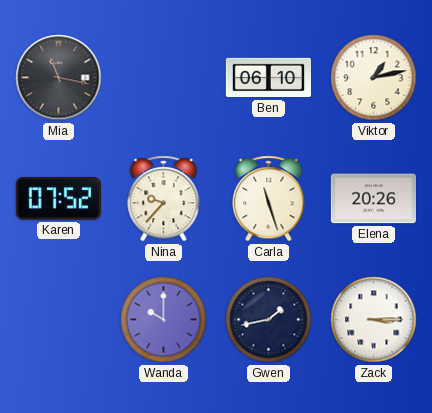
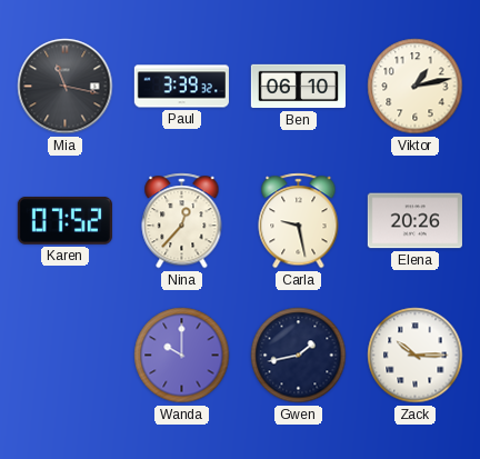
Paul: none -> 3:39
Nina: 9:37 -> 12:37
Carla: 11:27 -> 9:28
Zack: 3:15 -> 10:15
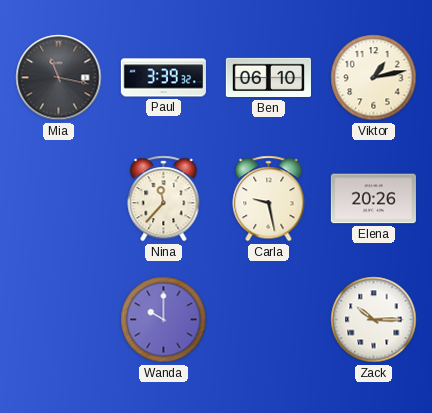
Karen: 07:52 -> none
Nina: 12:37 -> 11:37
Gwen: 1:43 -> none
